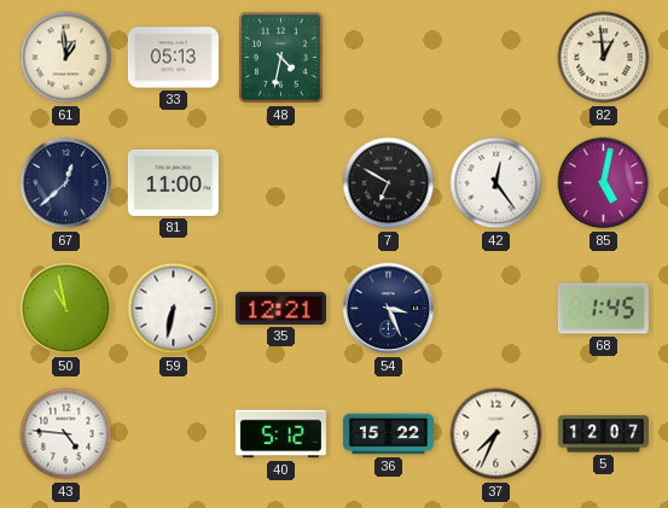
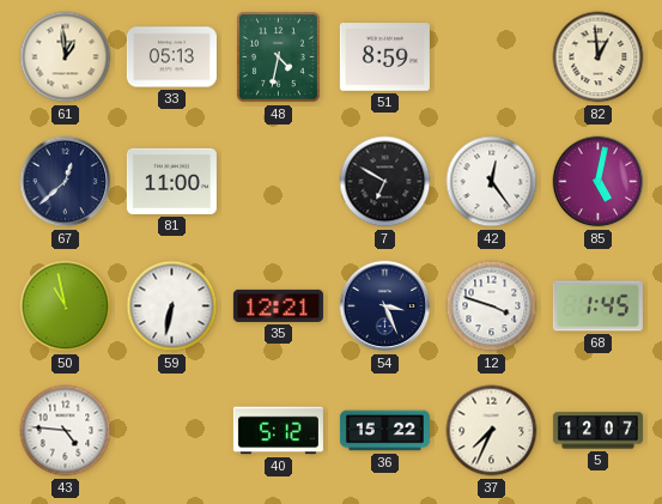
51: none -> 8:59
12: none -> 3:48
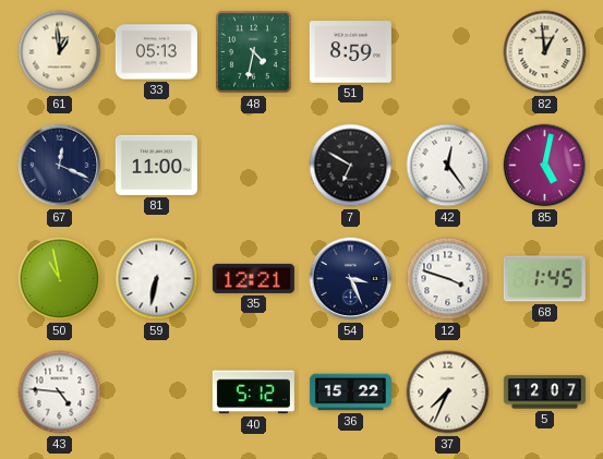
67: 12:38 -> 12:19
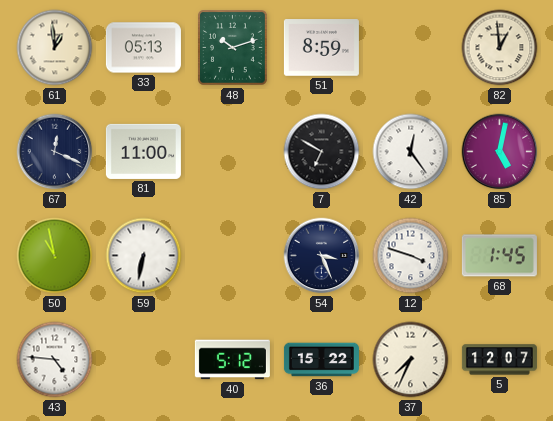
48: 4:32 -> 10:12
35: 12:21 -> none
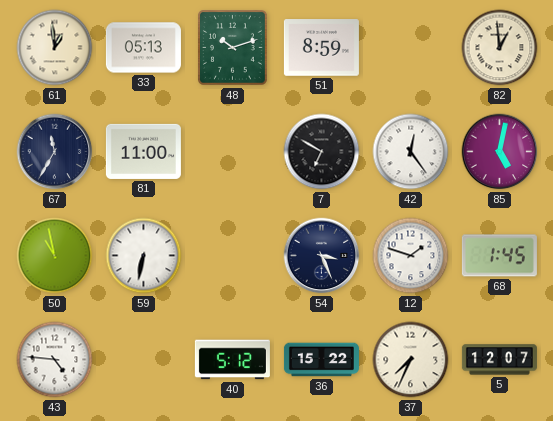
67: 12:19 -> 11:35
12: 3:48 -> 1:48
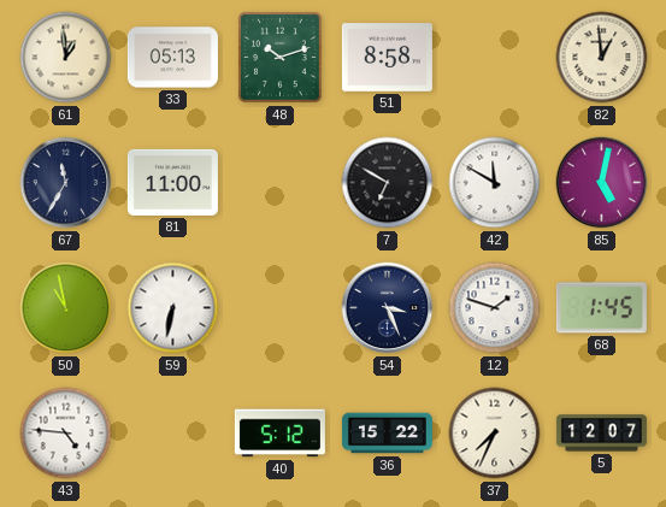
51: 8:59 -> 8:58
42: 12:24 -> 11:50
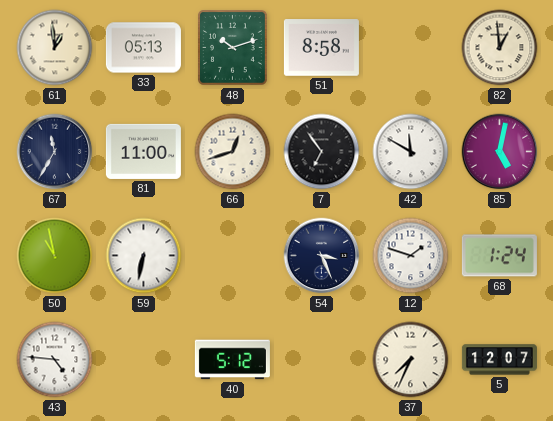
66: none -> 12:42
7: 6:50 -> 6:54
68: 1:45 -> 1:24
36: 15:22 -> none
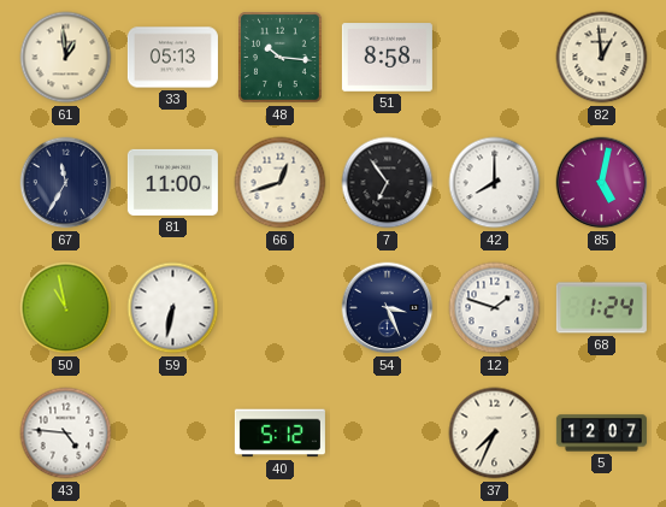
48: 10:12 -> 10:16
42: 11:50 -> 8:00
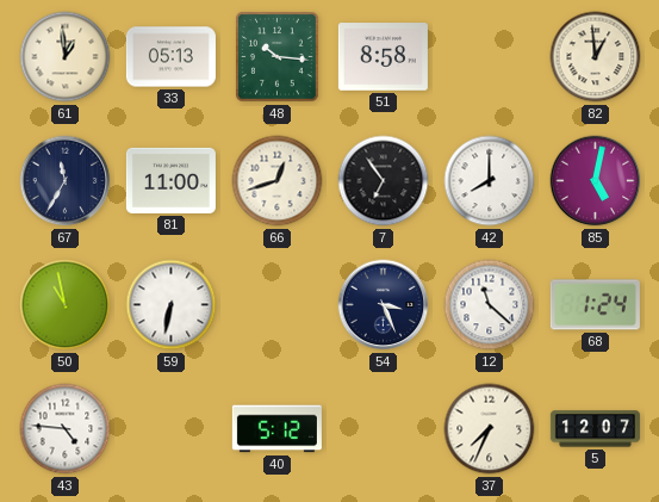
12: 1:48 -> 11:22
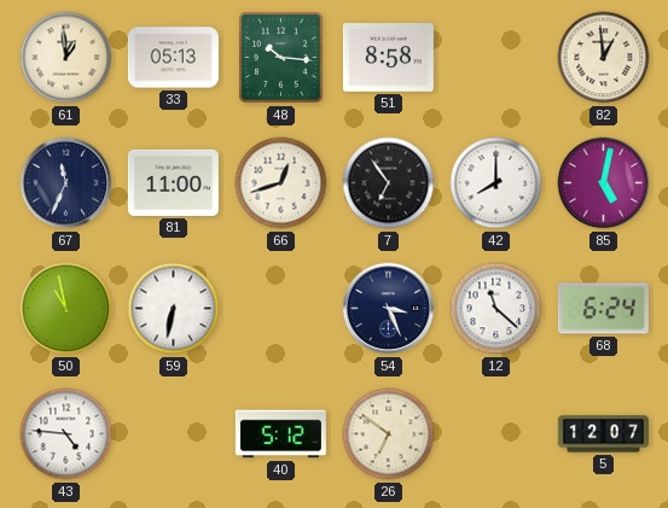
67: 11:35 -> 11:34
68: 1:24 -> 6:24
26: none -> 6:51
37: 7:34 -> none
